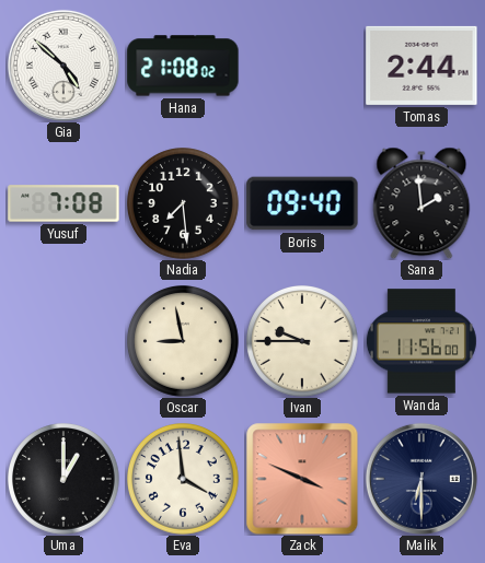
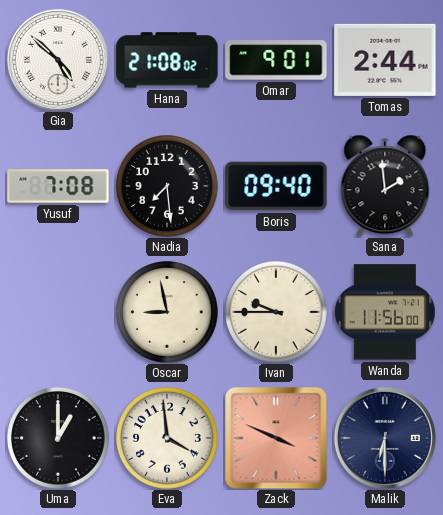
Omar: none -> 9:01
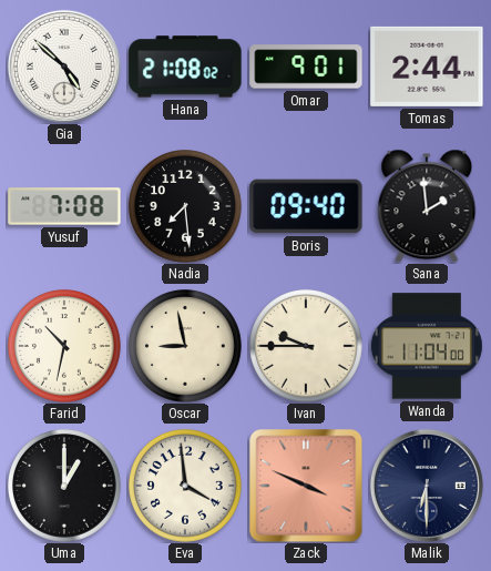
Farid: none -> 10:32
Wanda: 11:56 -> 11:04
